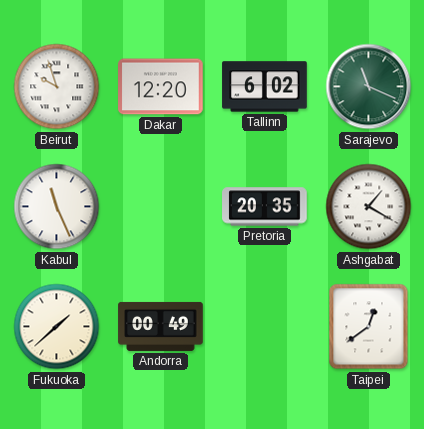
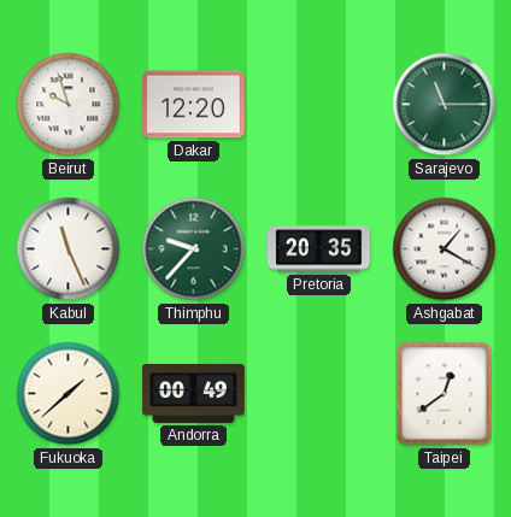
Tallinn: 6:02 -> none
Sarajevo: 11:19 -> 11:15
Thimphu: none -> 9:37
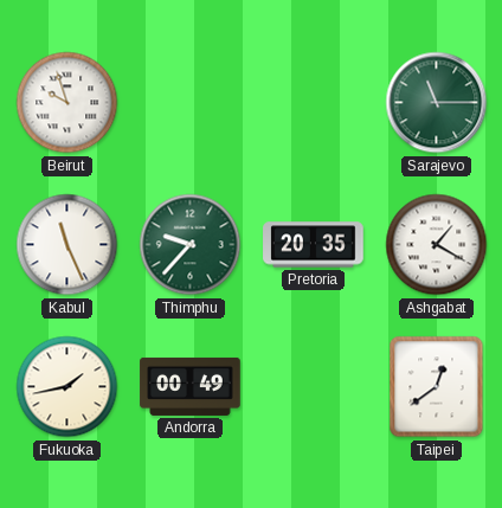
Dakar: 12:20 -> none
Fukuoka: 1:38 -> 1:43
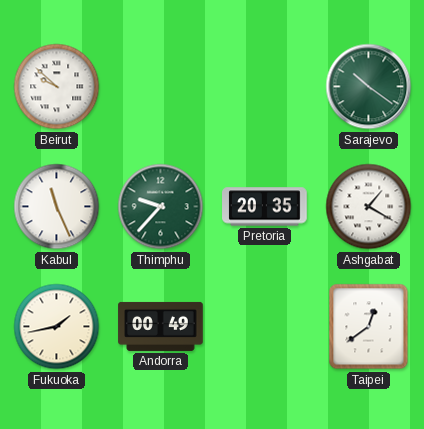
Beirut: 9:57 -> 9:52
Sarajevo: 11:15 -> 10:21
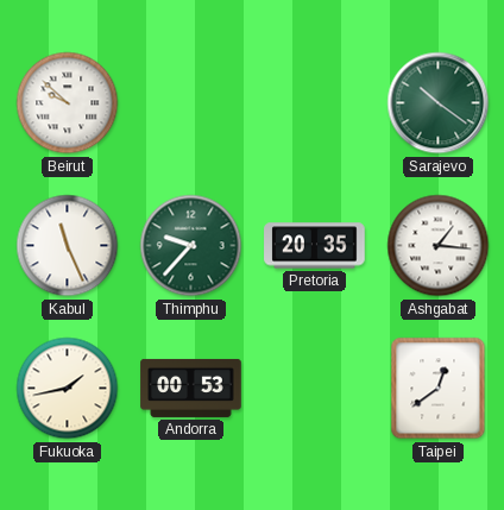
Ashgabat: 1:20 -> 1:16
Andorra: 00:49 -> 00:53
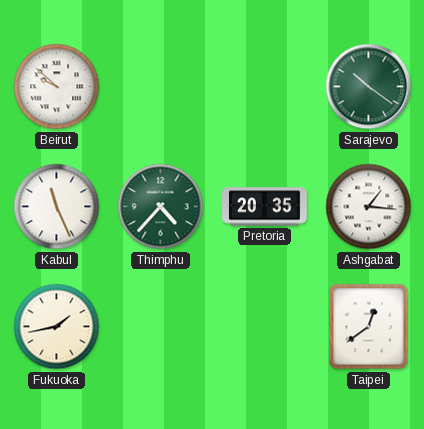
Thimphu: 9:37 -> 4:37
Andorra: 00:53 -> none
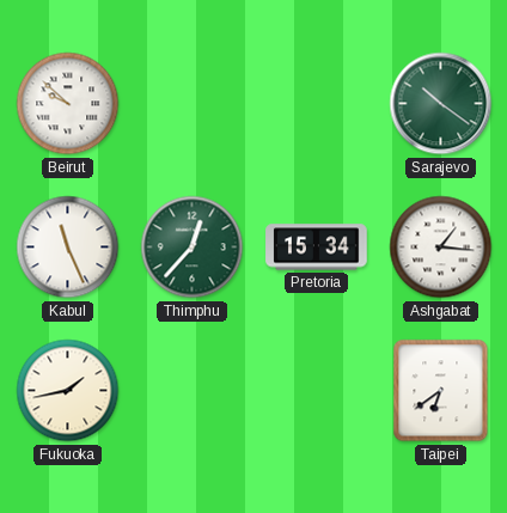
Thimphu: 4:37 -> 12:37
Pretoria: 20:35 -> 15:34
Taipei: 12:39 -> 6:39
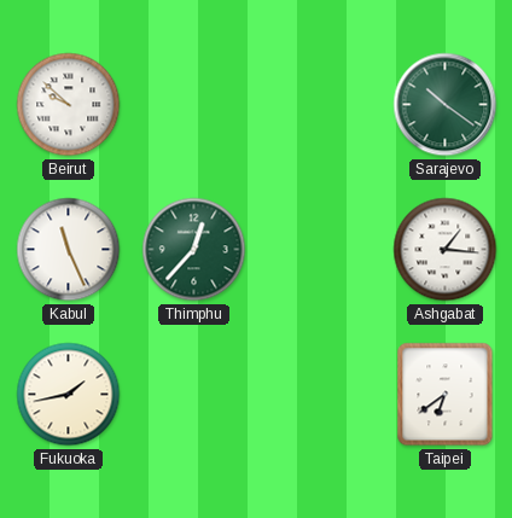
Pretoria: 15:34 -> none
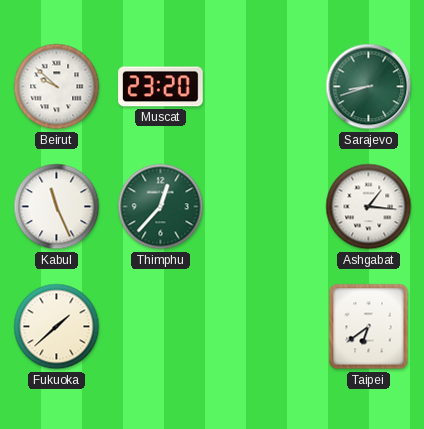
Muscat: none -> 23:20
Sarajevo: 10:21 -> 8:42
Fukuoka: 1:43 -> 1:38
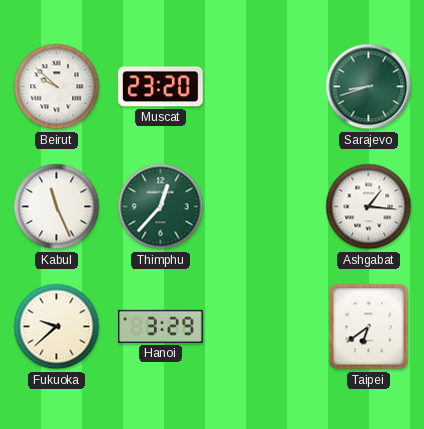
Fukuoka: 1:38 -> 9:38
Hanoi: none -> 3:29
